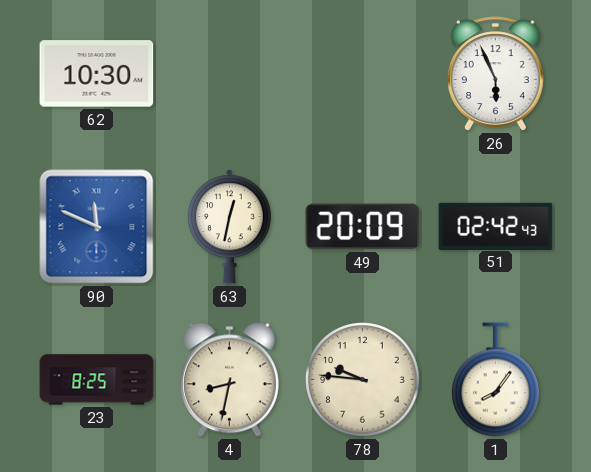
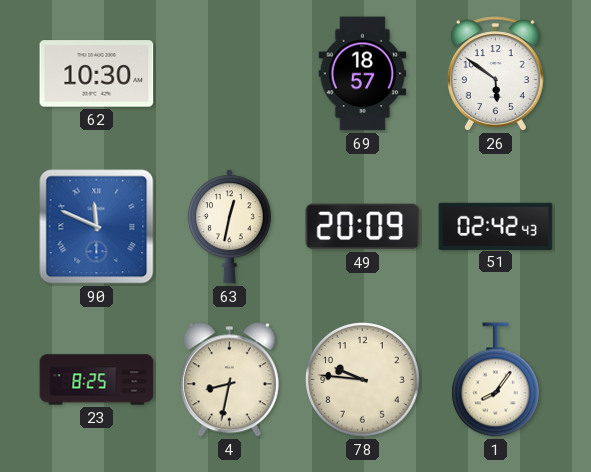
69: none -> 18:57
26: 5:56 -> 5:51
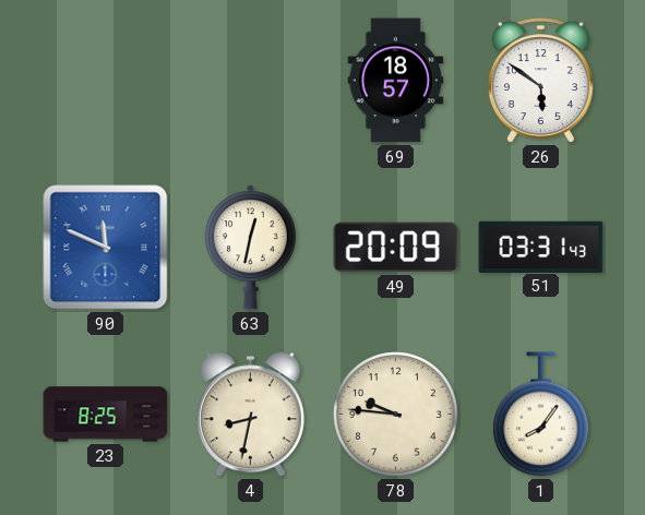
62: 10:30 -> none
51: 02:42 -> 03:31
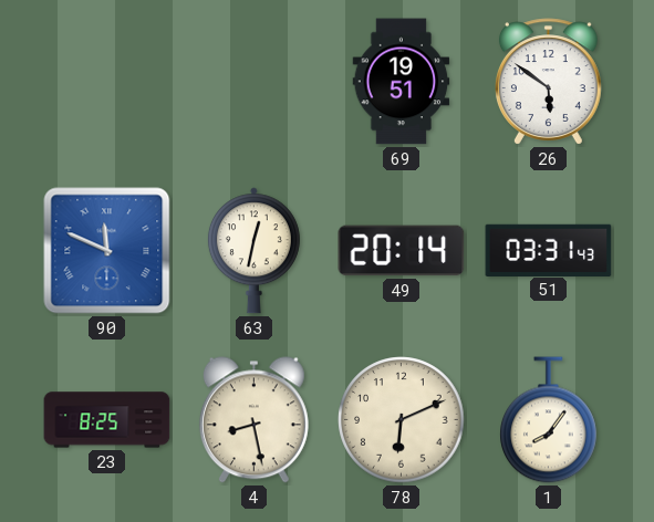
69: 18:57 -> 19:51
49: 20:09 -> 20:14
4: 8:32 -> 8:28
78: 9:46 -> 6:11
